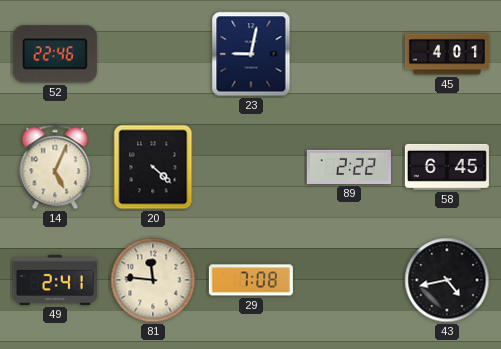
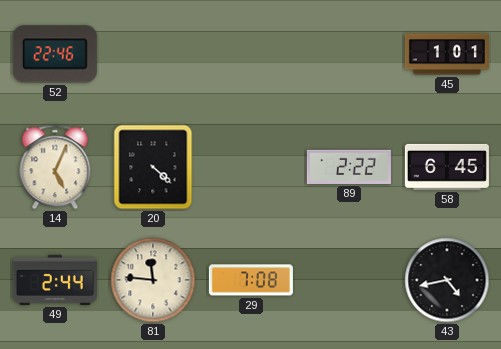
23: 9:02 -> none
45: 4:01 -> 1:01
49: 2:41 -> 2:44
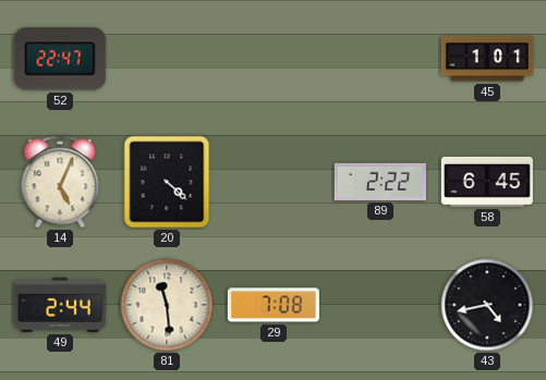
52: 22:46 -> 22:47
81: 11:46 -> 11:29
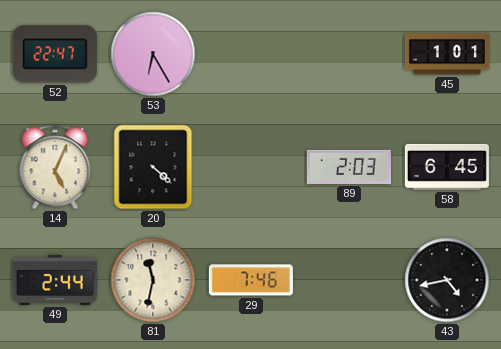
53: none -> 6:25
89: 2:22 -> 2:03
81: 11:29 -> 11:32
29: 7:08 -> 7:46
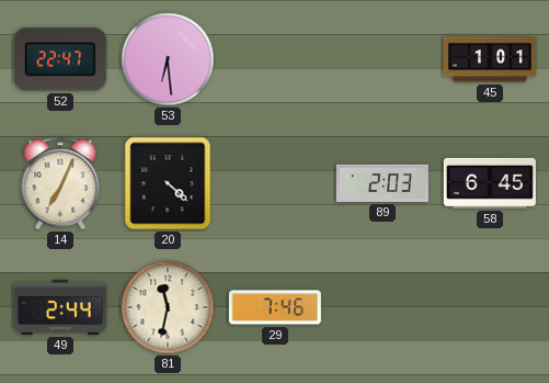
53: 6:25 -> 6:29
14: 5:04 -> 7:04
43: 4:43 -> none
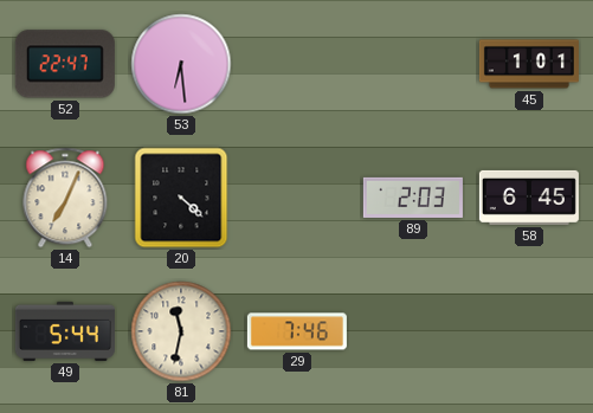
49: 2:44 -> 5:44
